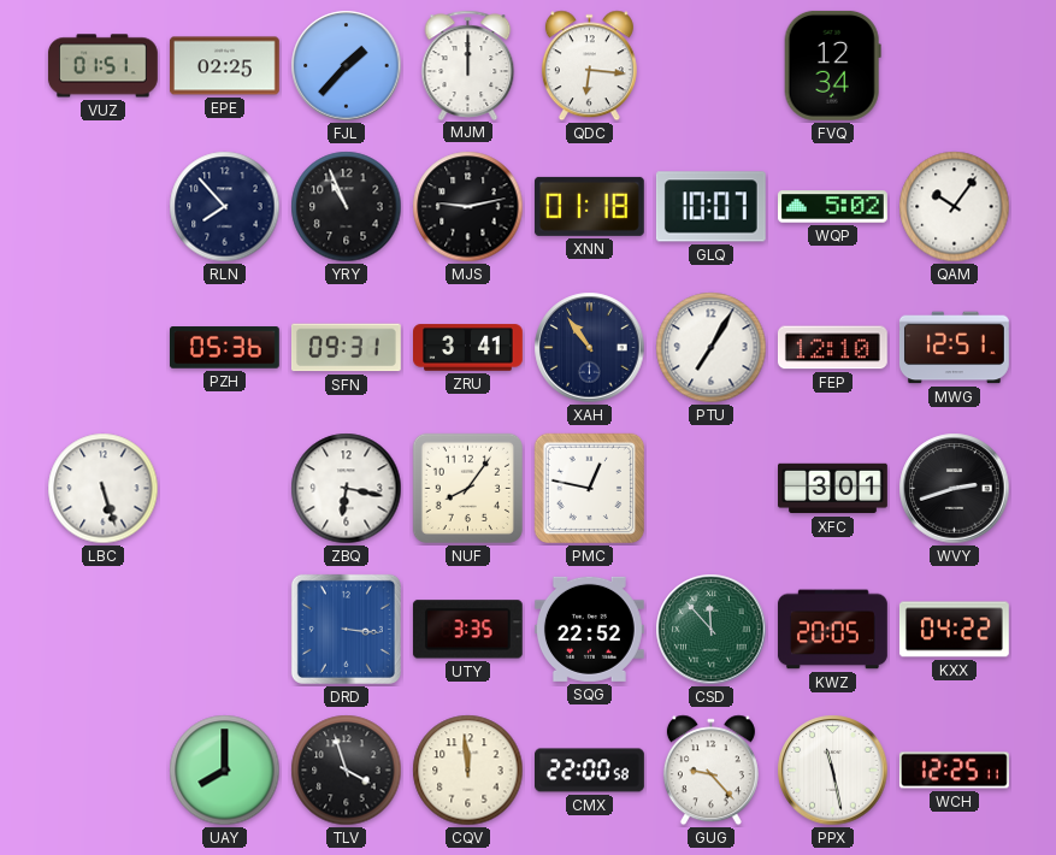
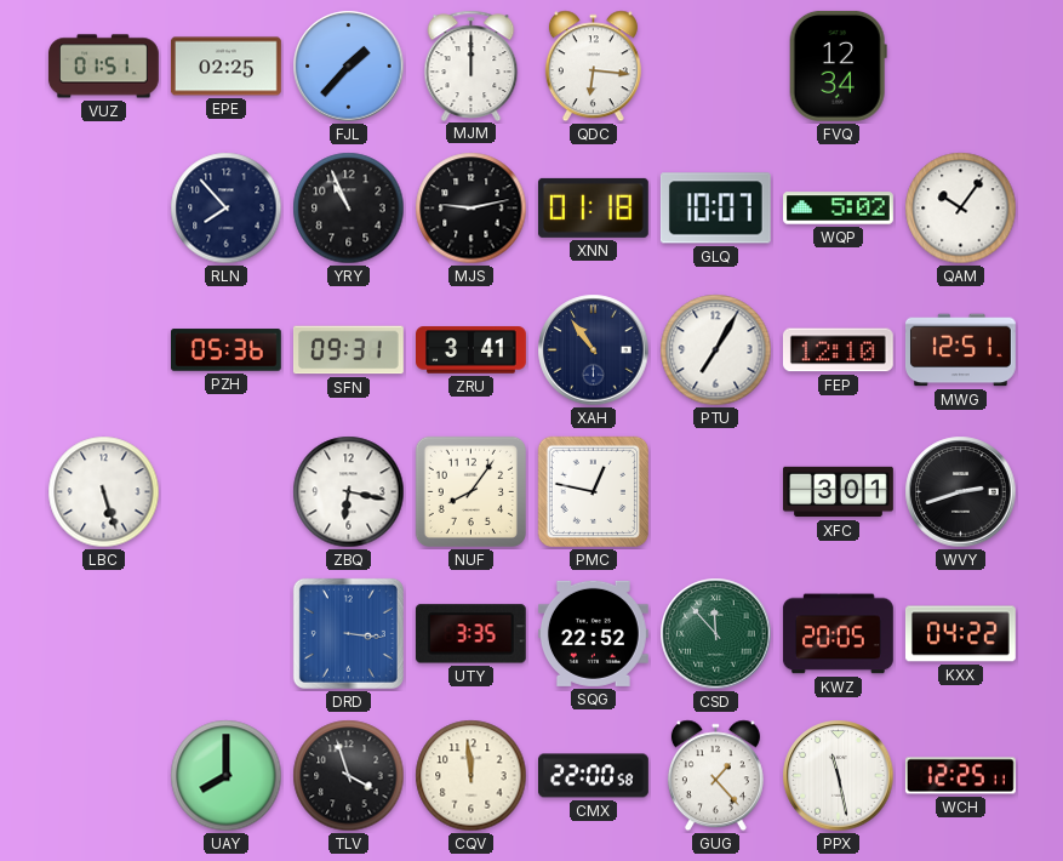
GUG: 9:23 -> 1:23
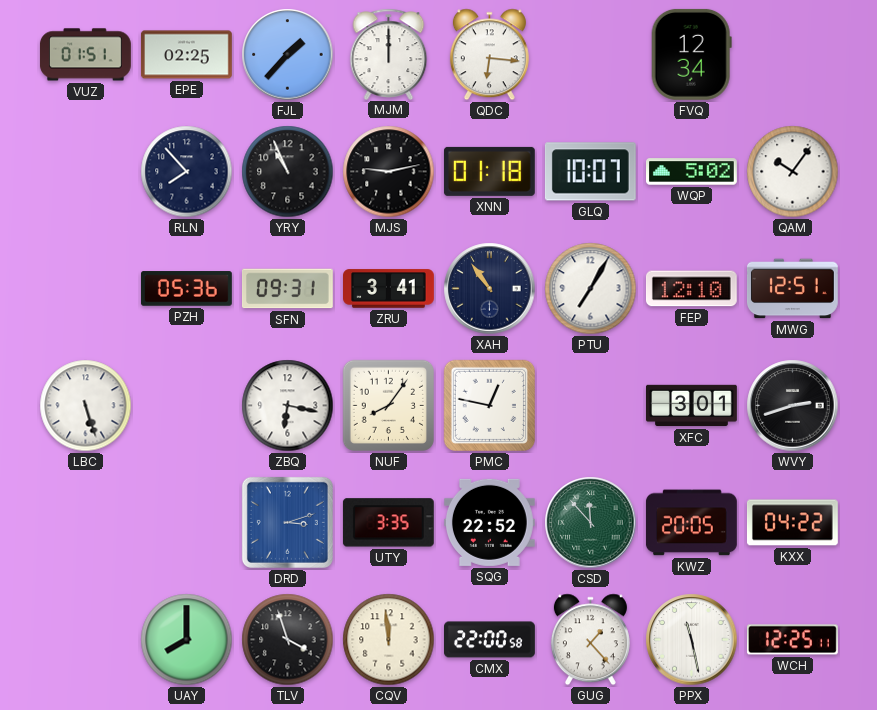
DRD: 3:16 -> 3:12
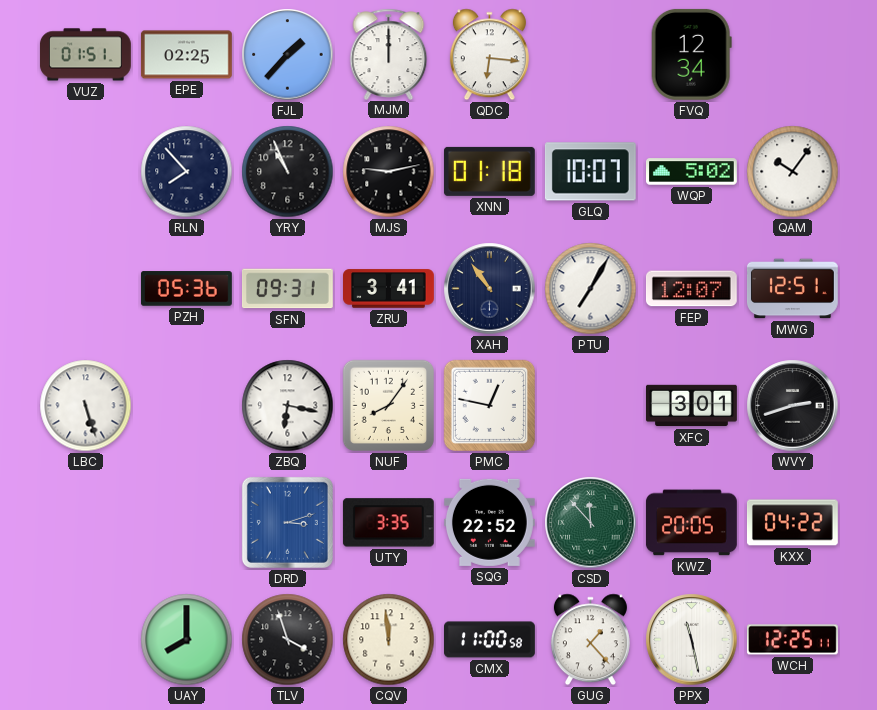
FEP: 12:10 -> 12:07
CMX: 22:00 -> 11:00
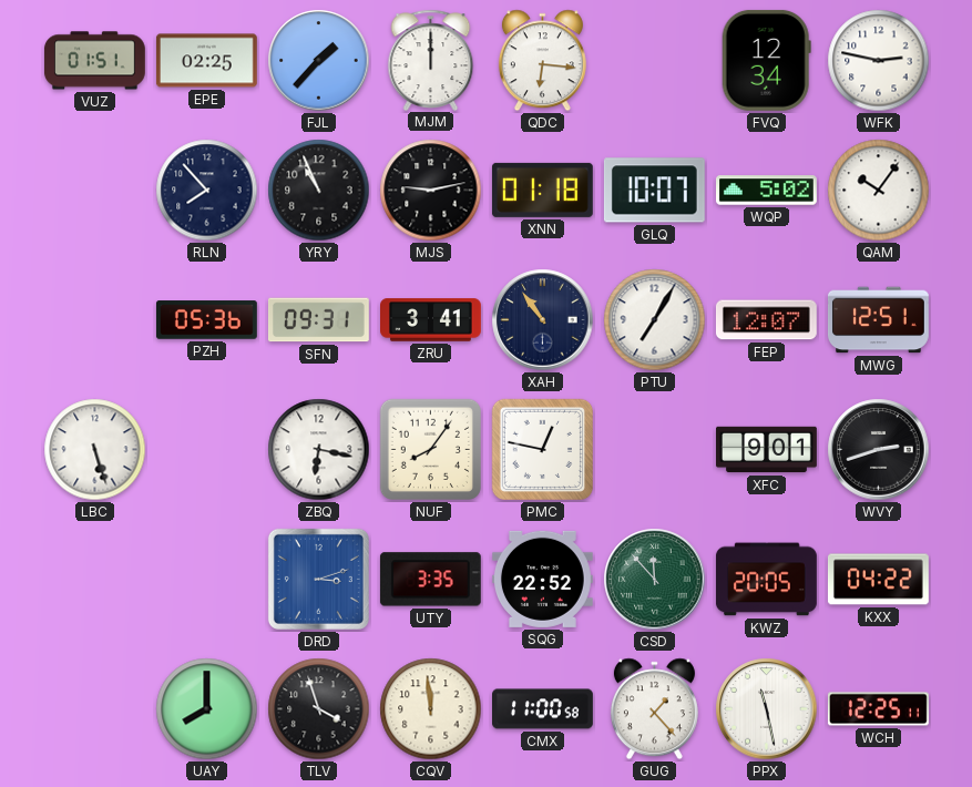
WFK: none -> 2:47
XFC: 3:01 -> 9:01
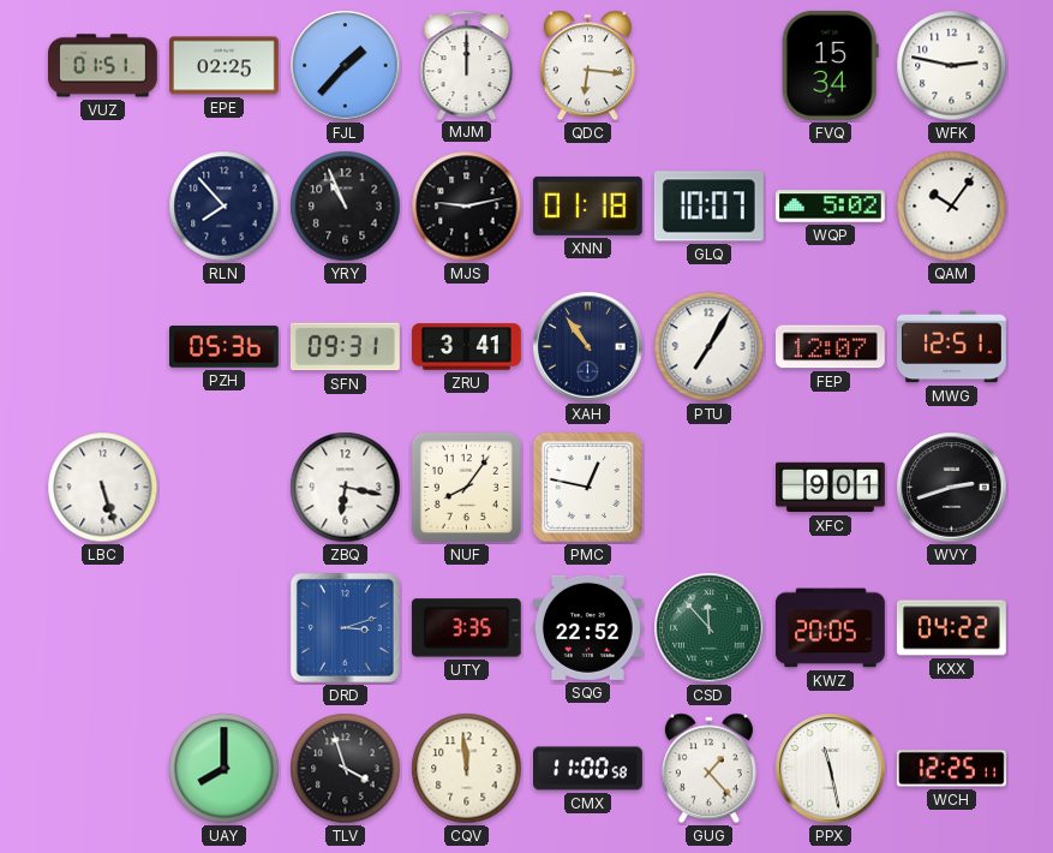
FVQ: 12:34 -> 15:34
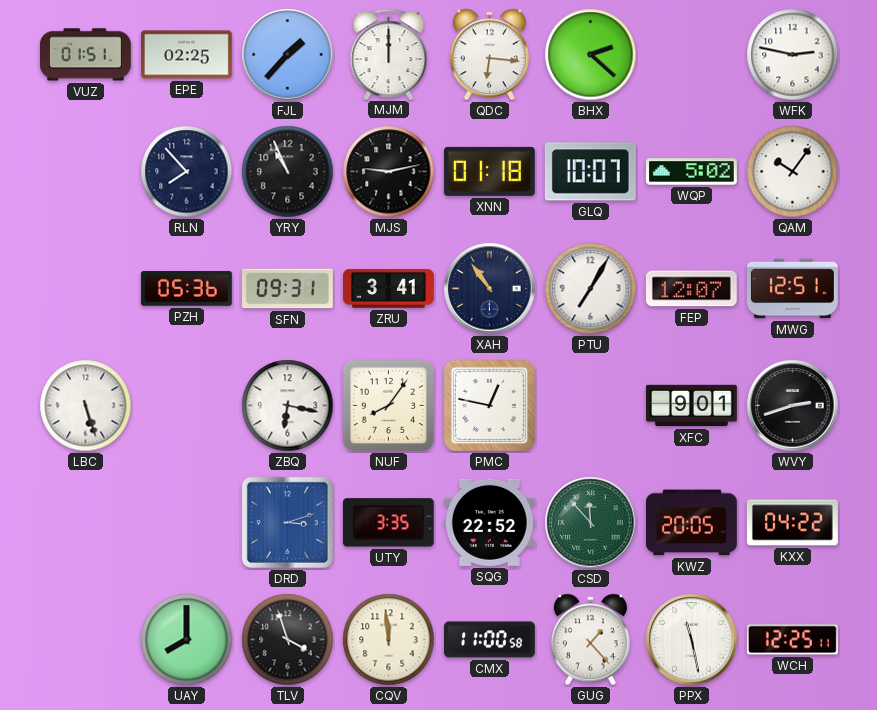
BHX: none -> 2:22
FVQ: 15:34 -> none
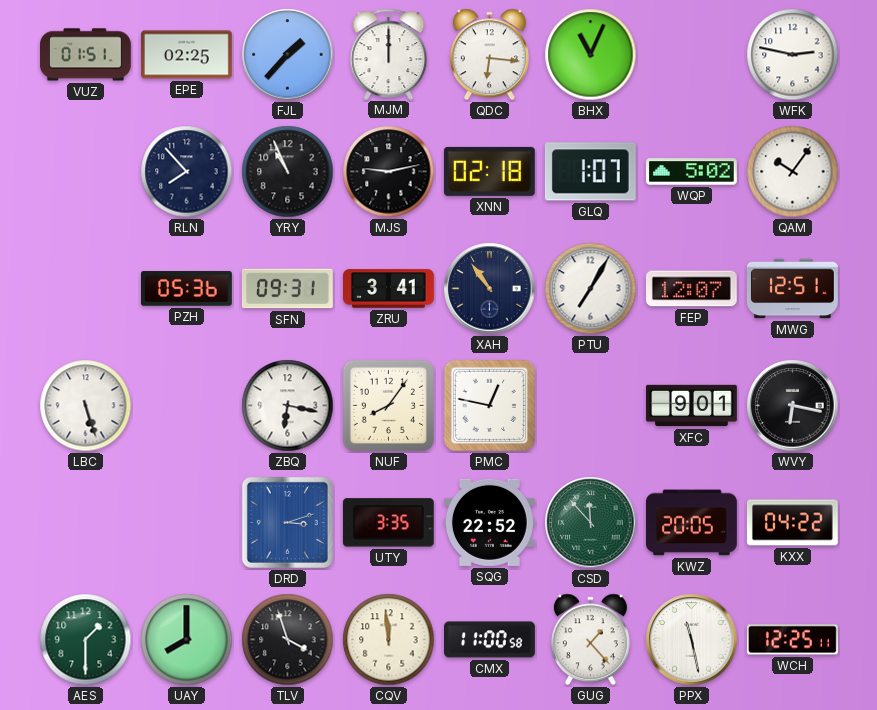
BHX: 2:22 -> 11:04
XNN: 01:18 -> 02:18
GLQ: 10:07 -> 1:07
WVY: 2:42 -> 6:17
AES: none -> 1:30
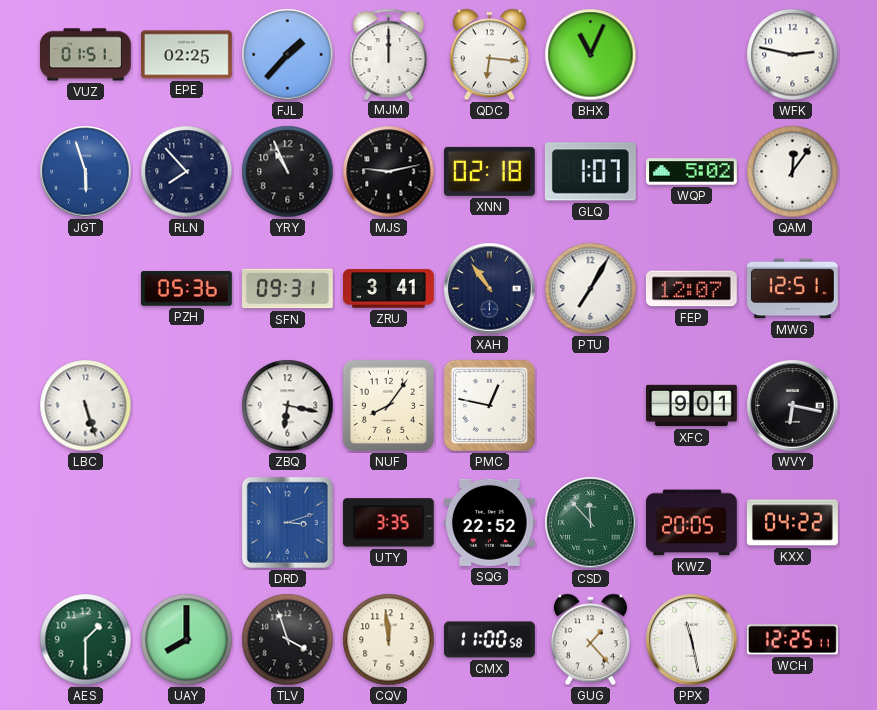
JGT: none -> 5:57
QAM: 10:06 -> 12:06
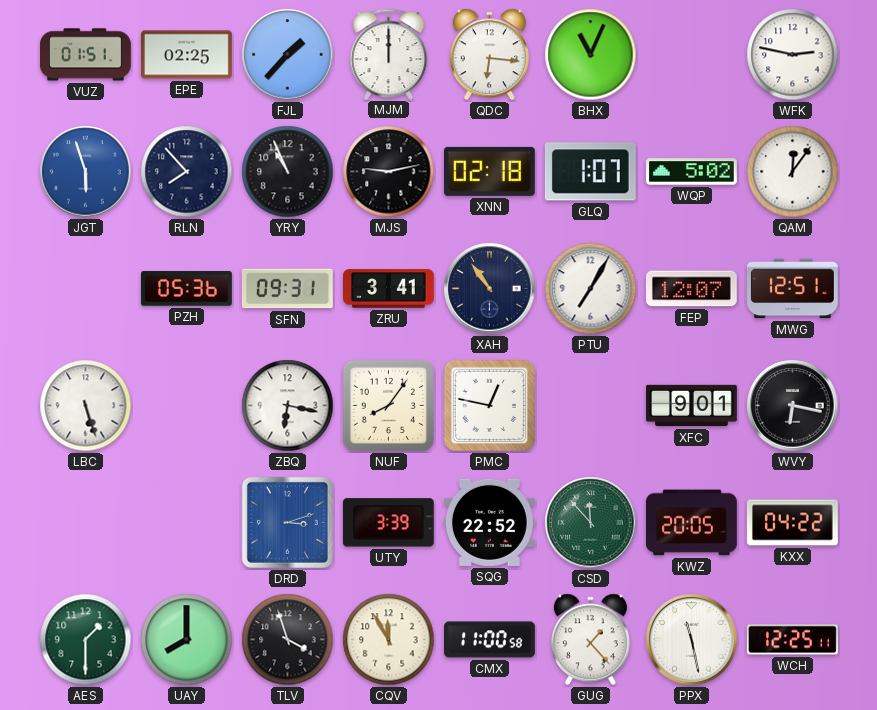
UTY: 3:35 -> 3:39
CQV: 11:59 -> 11:55
